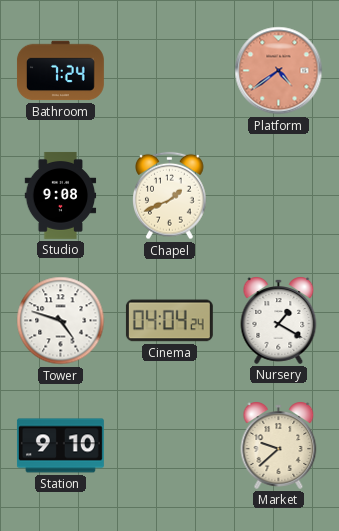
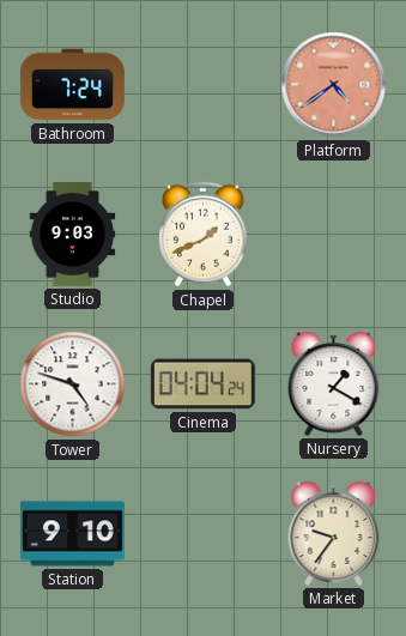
Studio: 9:08 -> 9:03
Market: 9:38 -> 9:36
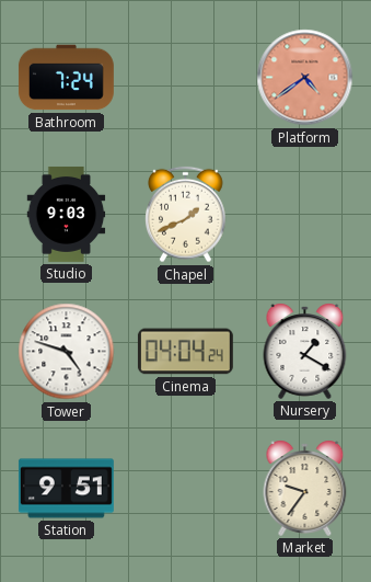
Station: 9:10 -> 9:51
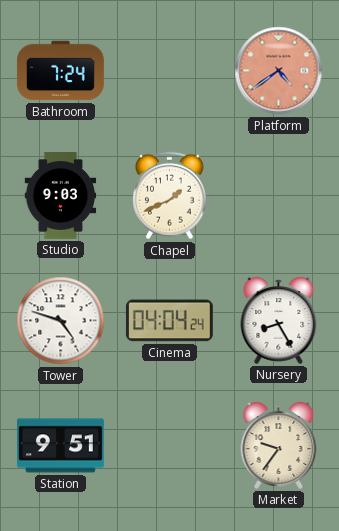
Nursery: 1:20 -> 8:25
